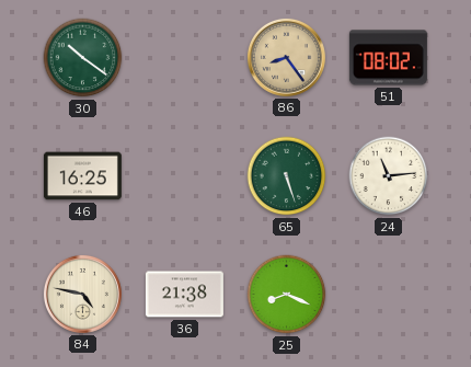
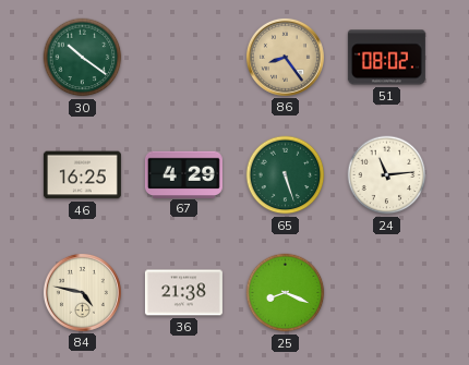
67: none -> 4:29
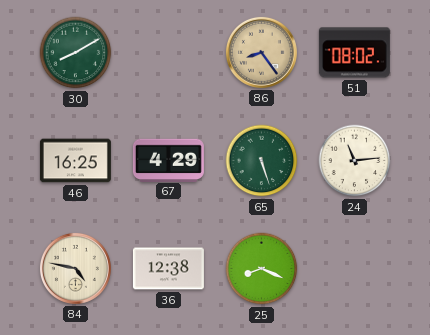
30: 10:21 -> 8:10
36: 21:38 -> 12:38
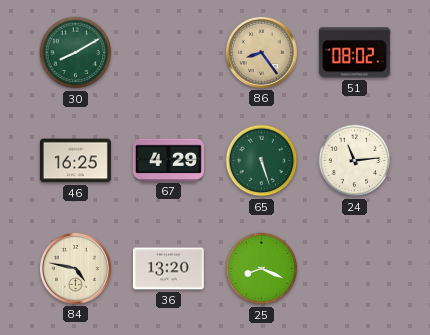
36: 12:38 -> 13:20
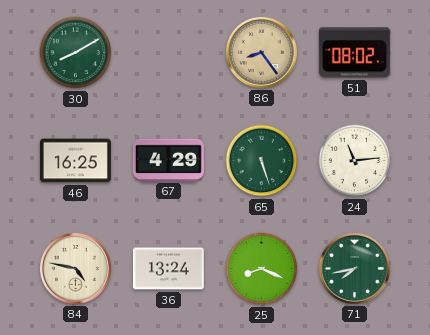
36: 13:20 -> 13:24
71: none -> 7:43
